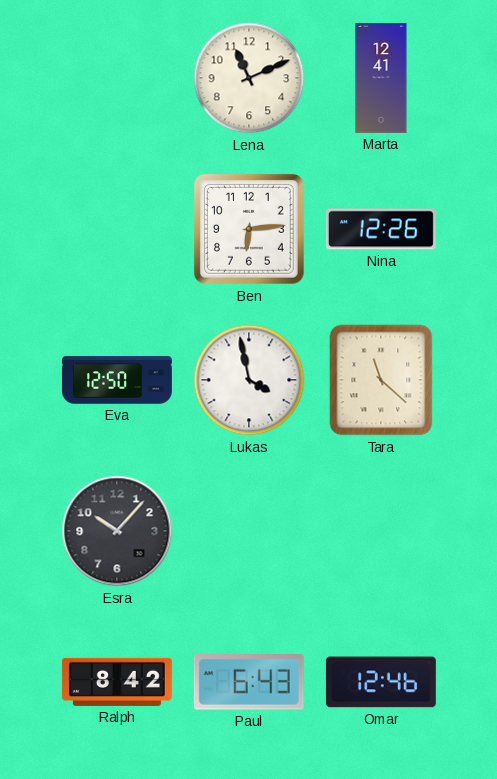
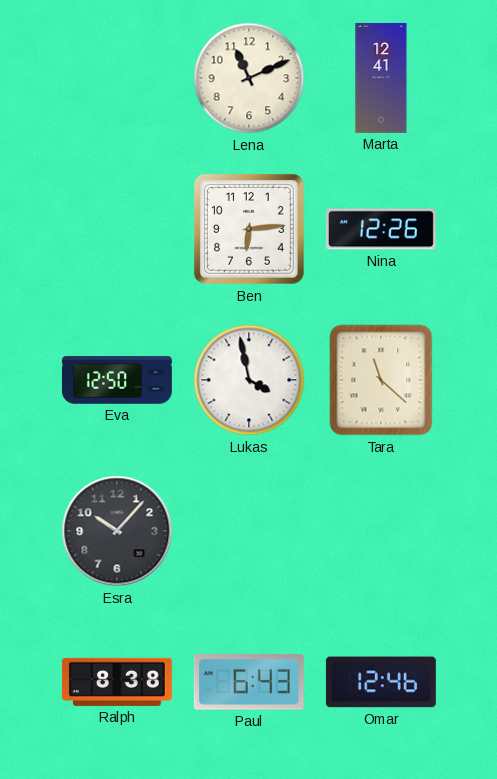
Ralph: 8:42 -> 8:38
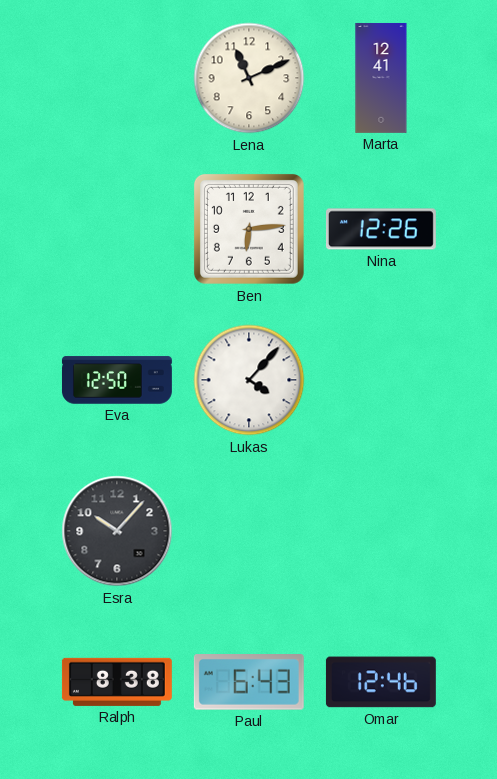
Lukas: 3:58 -> 4:07
Tara: 11:22 -> none
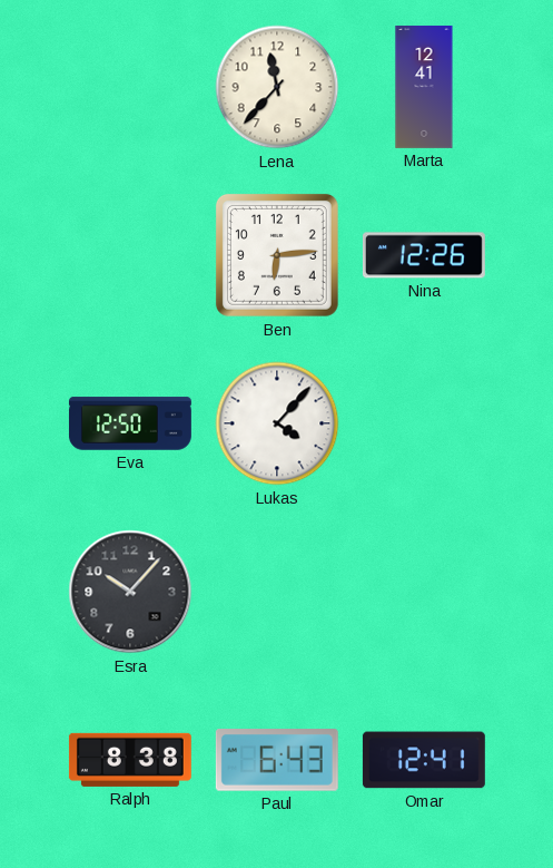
Lena: 11:11 -> 11:37
Omar: 12:46 -> 12:41
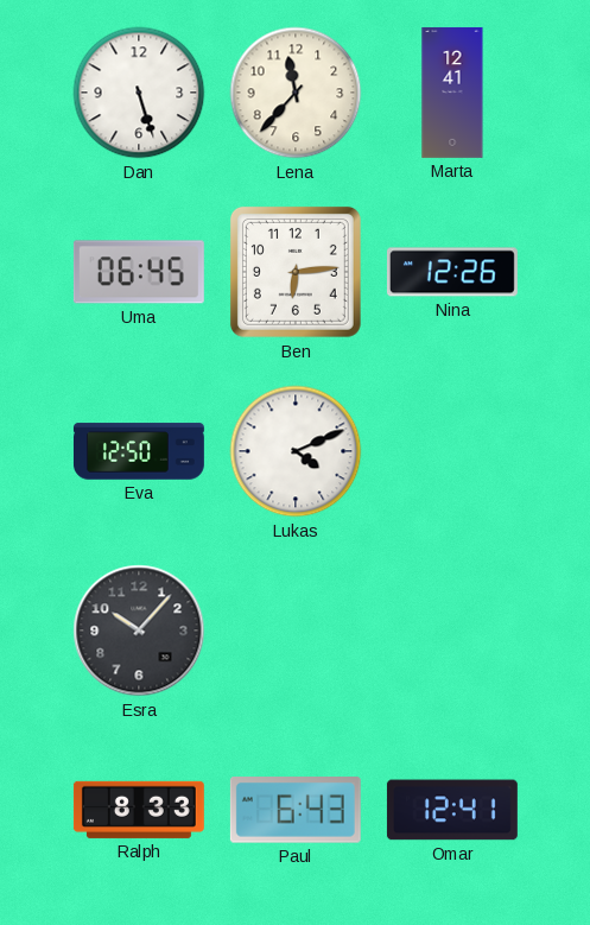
Dan: none -> 5:27
Uma: none -> 06:45
Lukas: 4:07 -> 4:11
Ralph: 8:38 -> 8:33
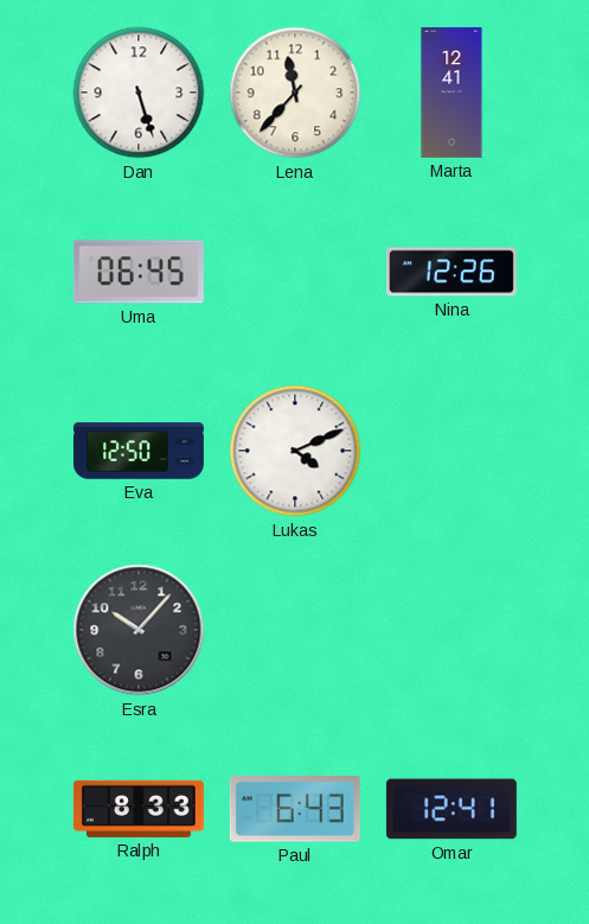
Ben: 6:14 -> none
